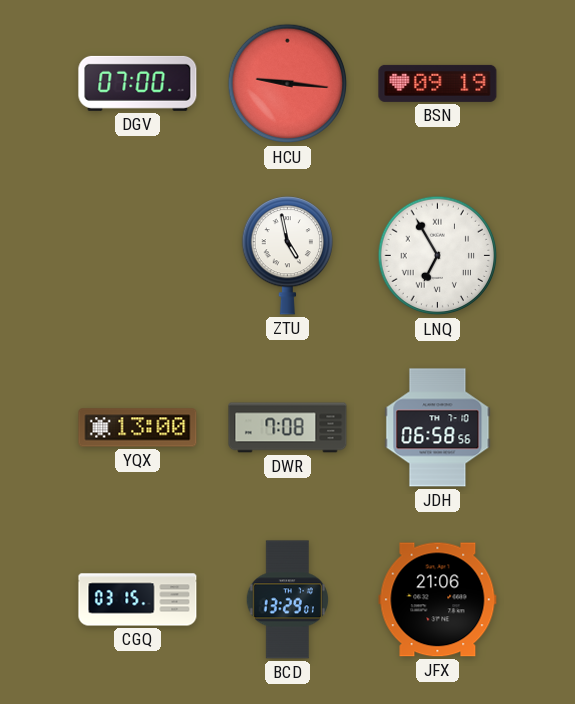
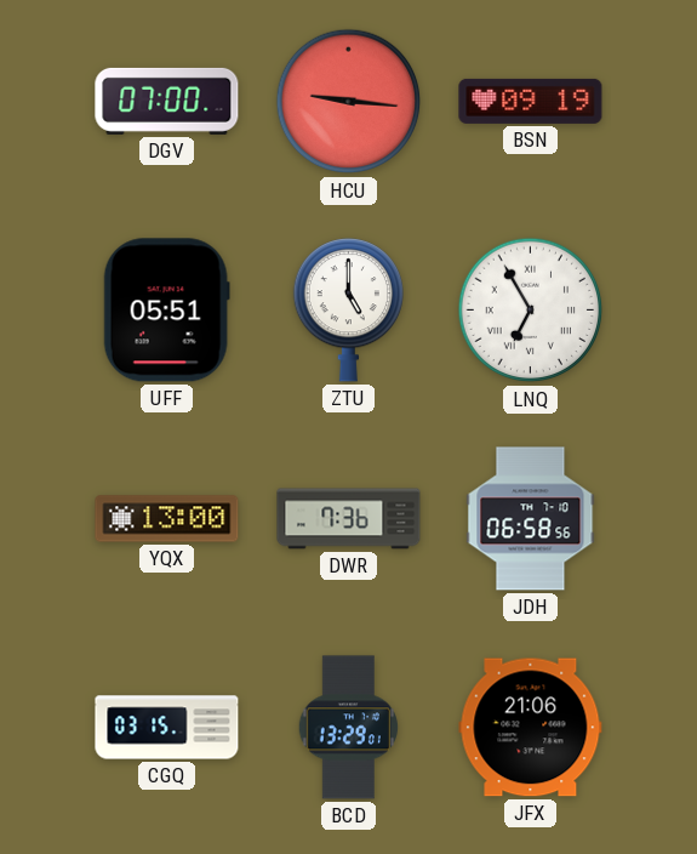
UFF: none -> 05:51
ZTU: 4:58 -> 5:00
DWR: 7:08 -> 7:36
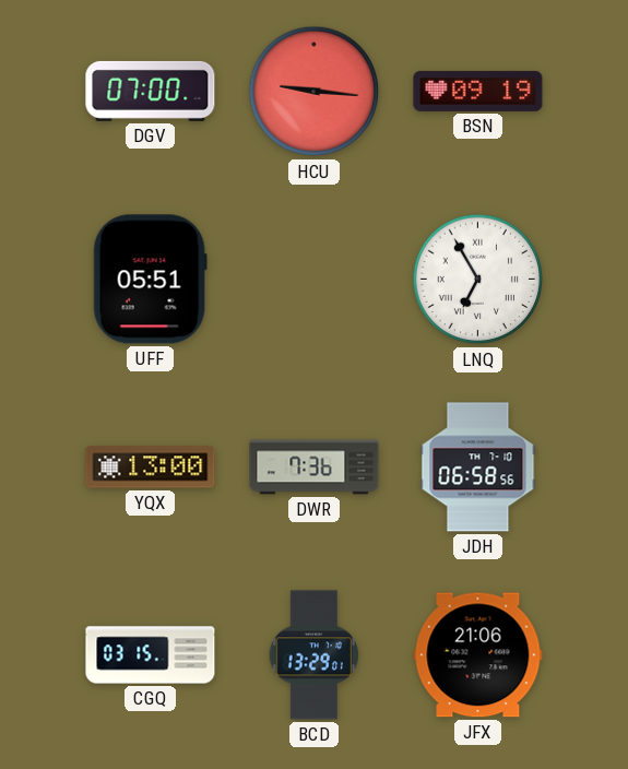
ZTU: 5:00 -> none
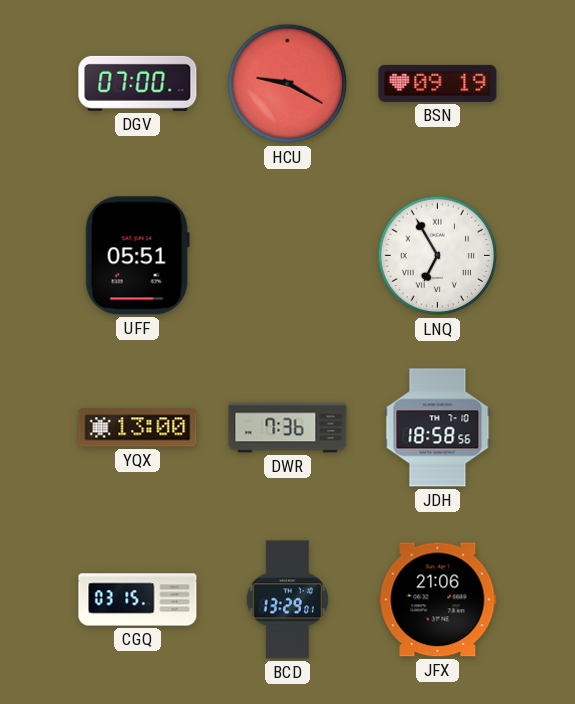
HCU: 9:16 -> 9:20
JDH: 06:58 -> 18:58
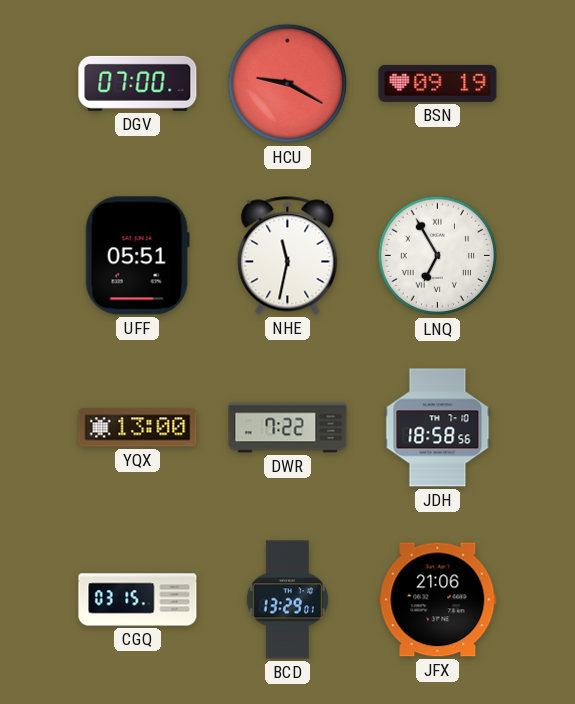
NHE: none -> 11:32
DWR: 7:36 -> 7:22
